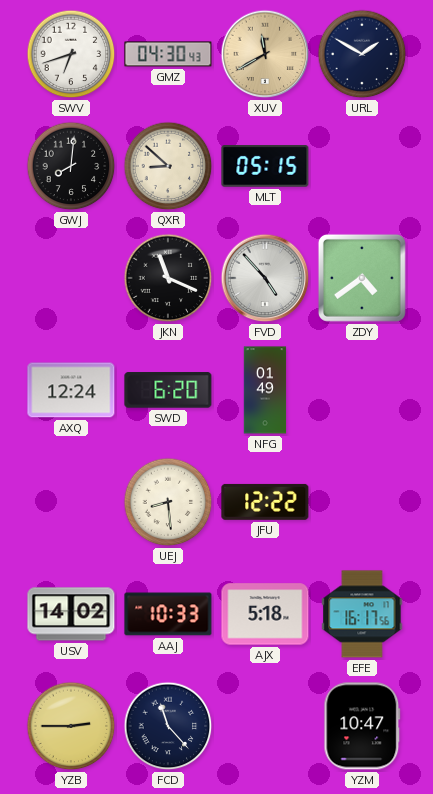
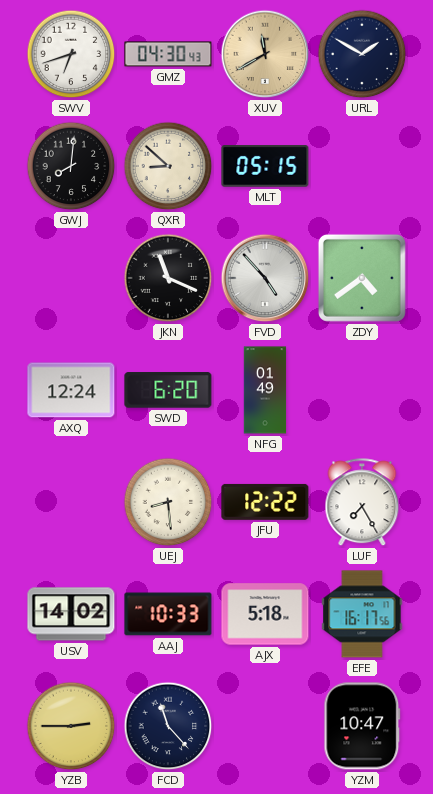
LUF: none -> 7:25
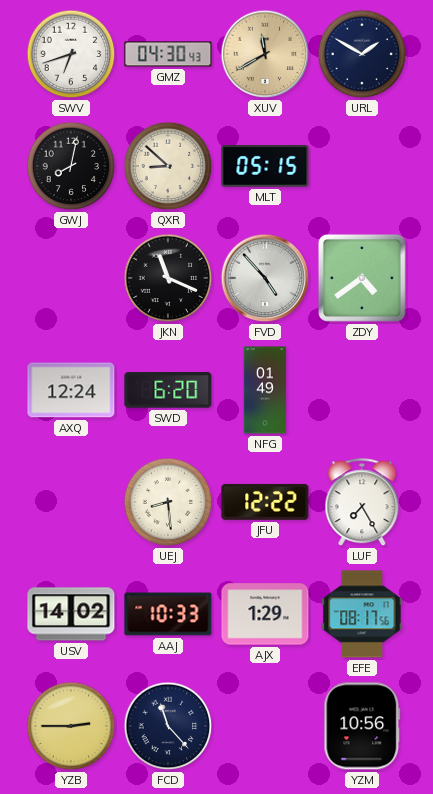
GWJ: 8:01 -> 8:02
AJX: 5:18 -> 1:29
EFE: 16:17 -> 08:17
YZM: 10:47 -> 10:56
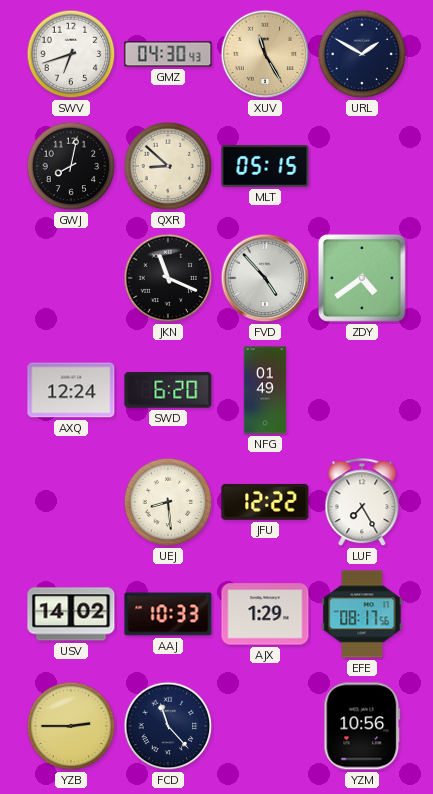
XUV: 11:40 -> 11:25
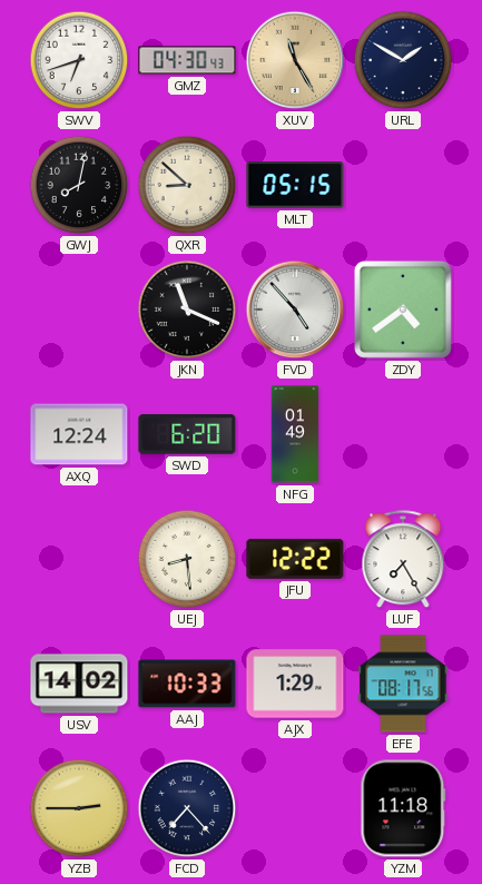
FCD: 11:23 -> 7:23
YZM: 10:56 -> 11:18
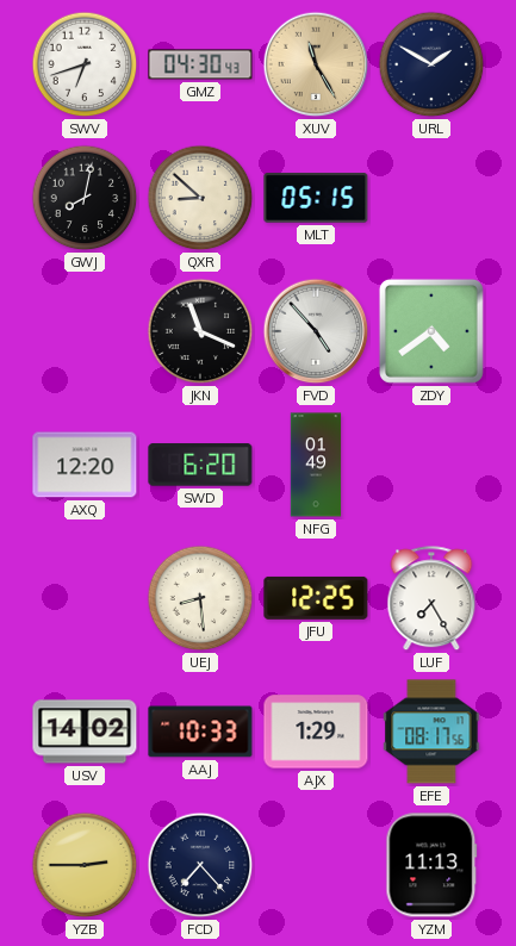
AXQ: 12:24 -> 12:20
JFU: 12:22 -> 12:25
YZM: 11:18 -> 11:13
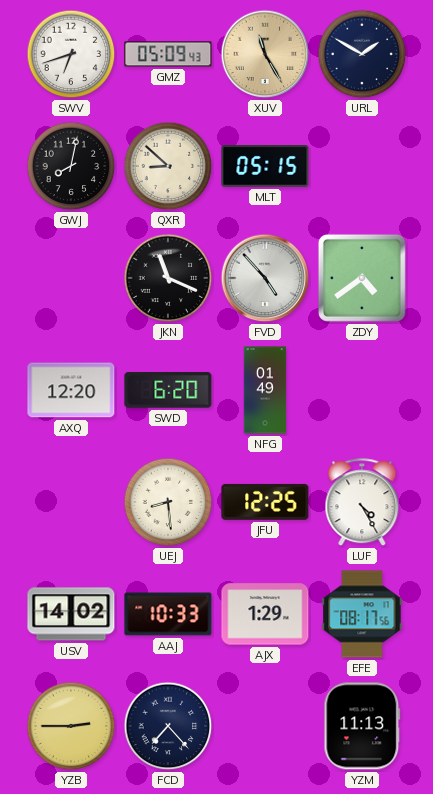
GMZ: 04:30 -> 05:09
LUF: 7:25 -> 4:25
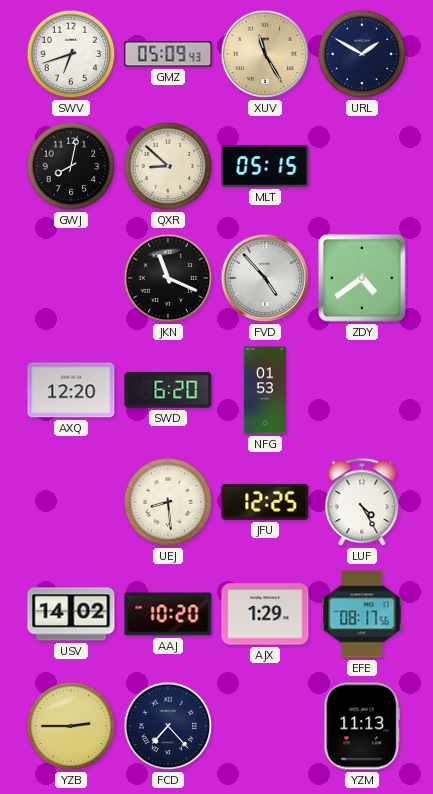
NFG: 01:49 -> 01:53
AAJ: 10:33 -> 10:20
